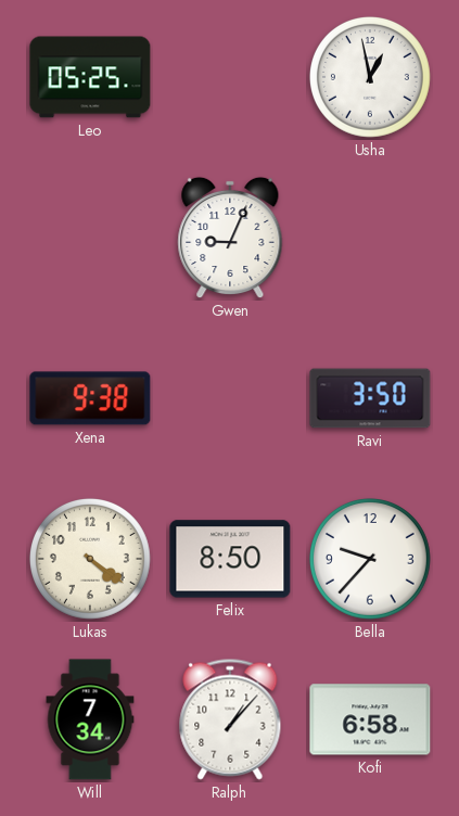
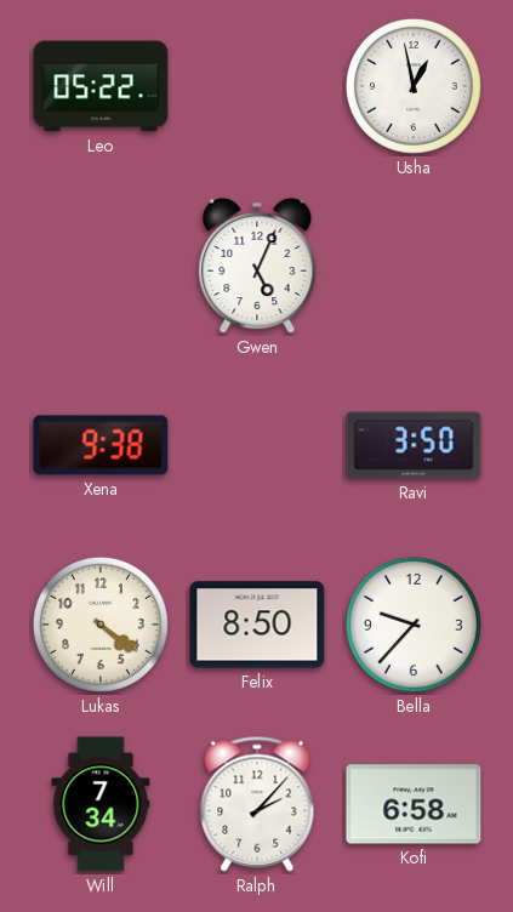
Leo: 05:25 -> 05:22
Gwen: 9:04 -> 5:04
Ralph: 1:07 -> 2:07
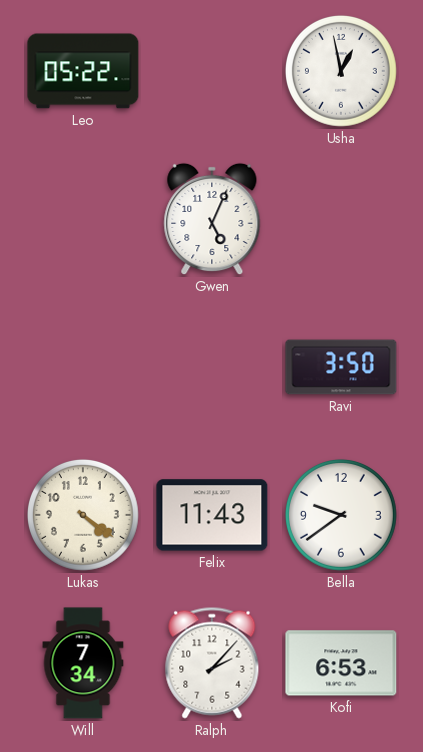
Xena: 9:38 -> none
Felix: 8:50 -> 11:43
Bella: 9:37 -> 9:39
Kofi: 6:58 -> 6:53
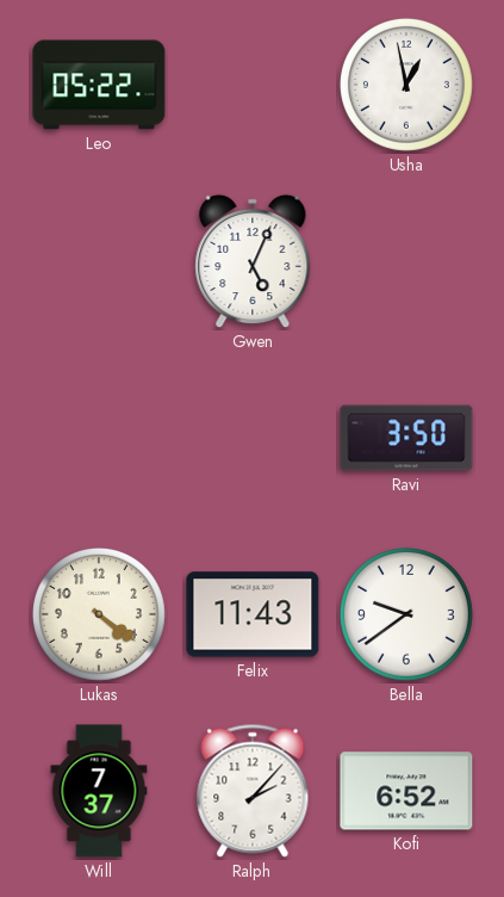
Will: 7:34 -> 7:37
Kofi: 6:53 -> 6:52
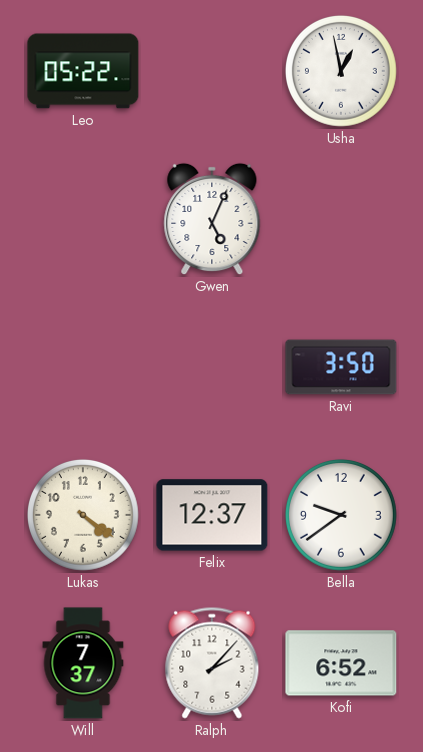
Felix: 11:43 -> 12:37
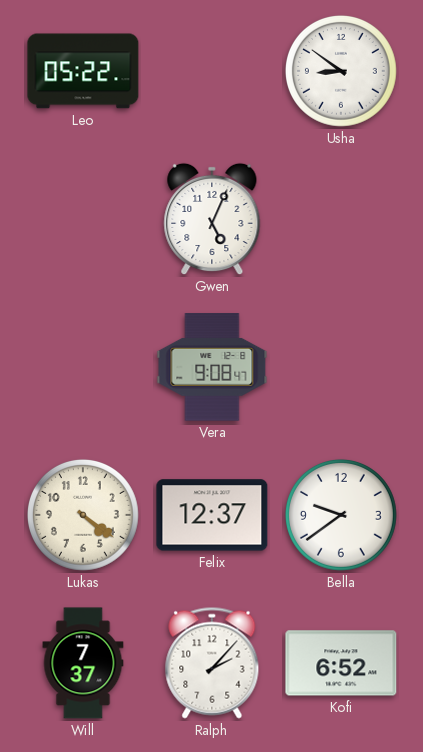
Usha: 12:58 -> 8:51
Vera: none -> 9:08
Ravi: 3:50 -> none
